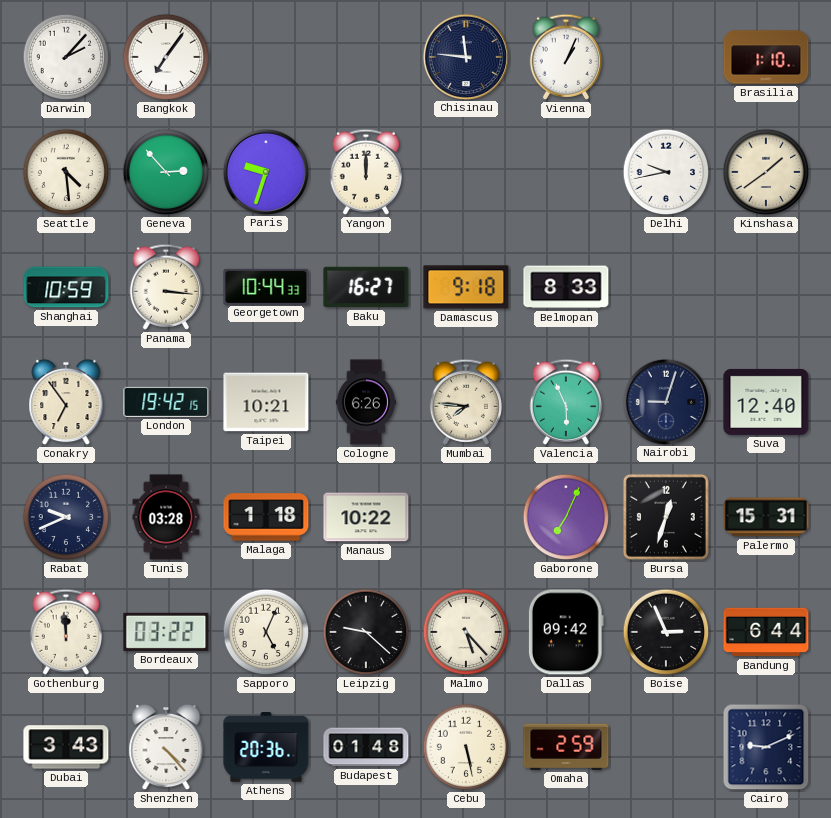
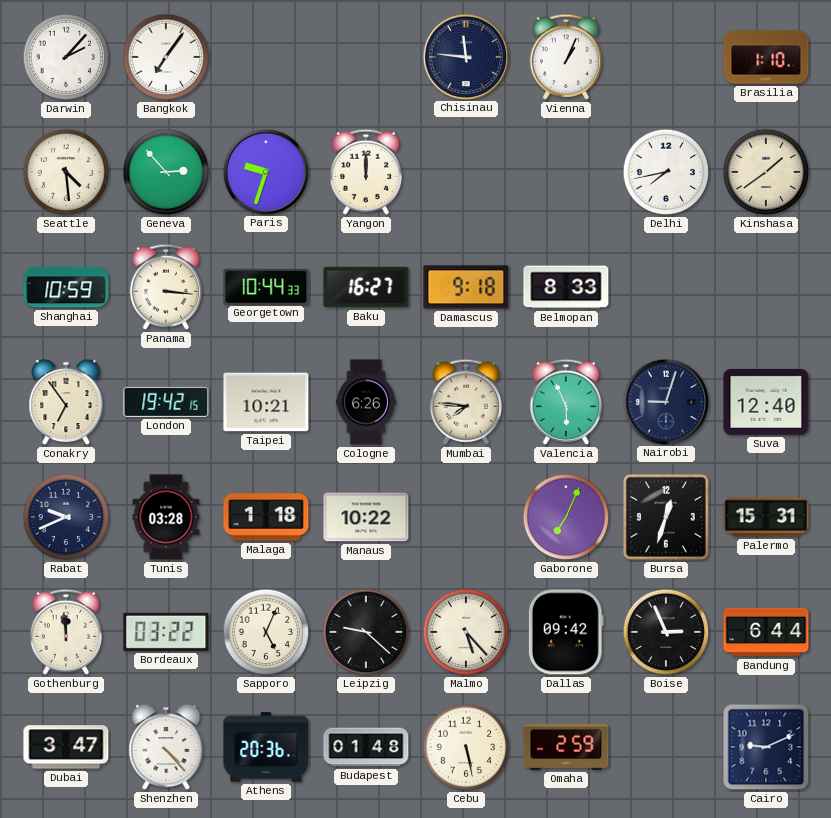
Delhi: 9:43 -> 7:43
Dubai: 3:43 -> 3:47
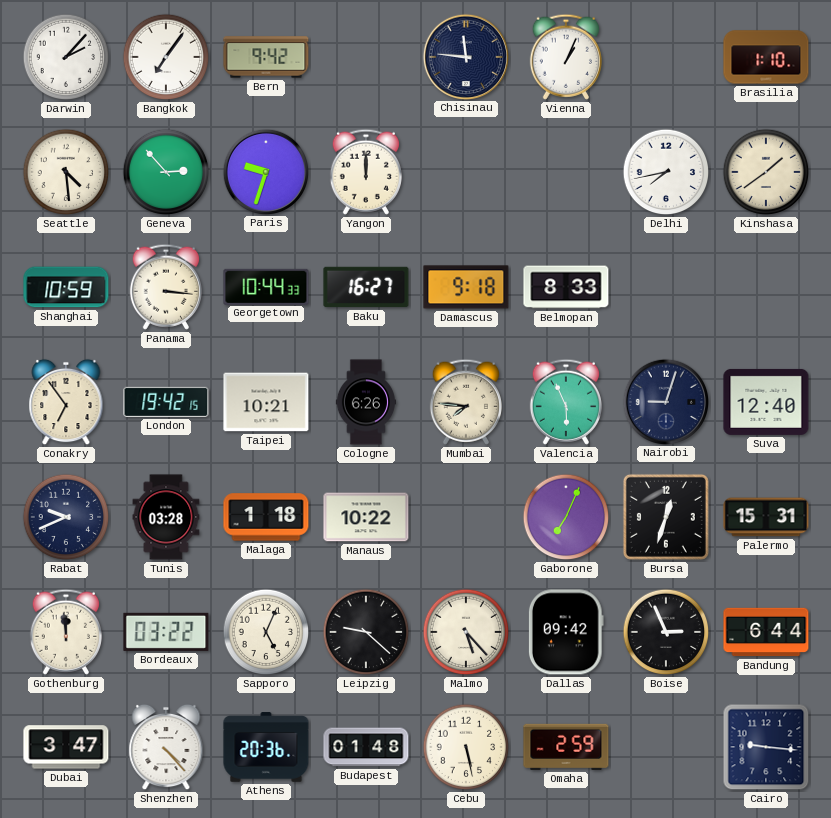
Bern: none -> 9:42
Cairo: 9:11 -> 9:16
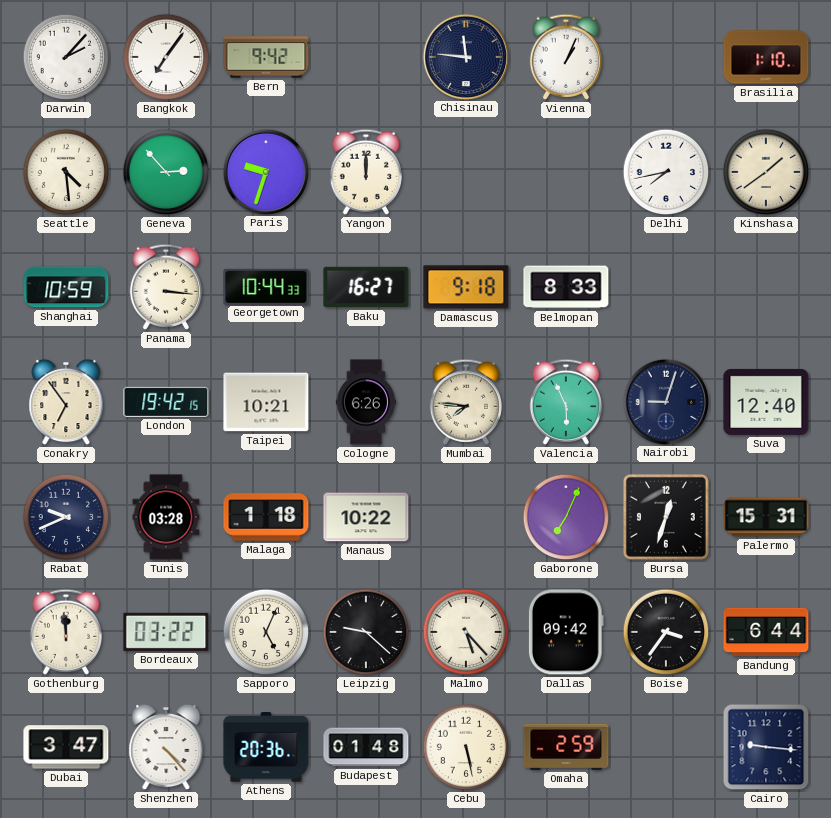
Boise: 2:56 -> 3:36
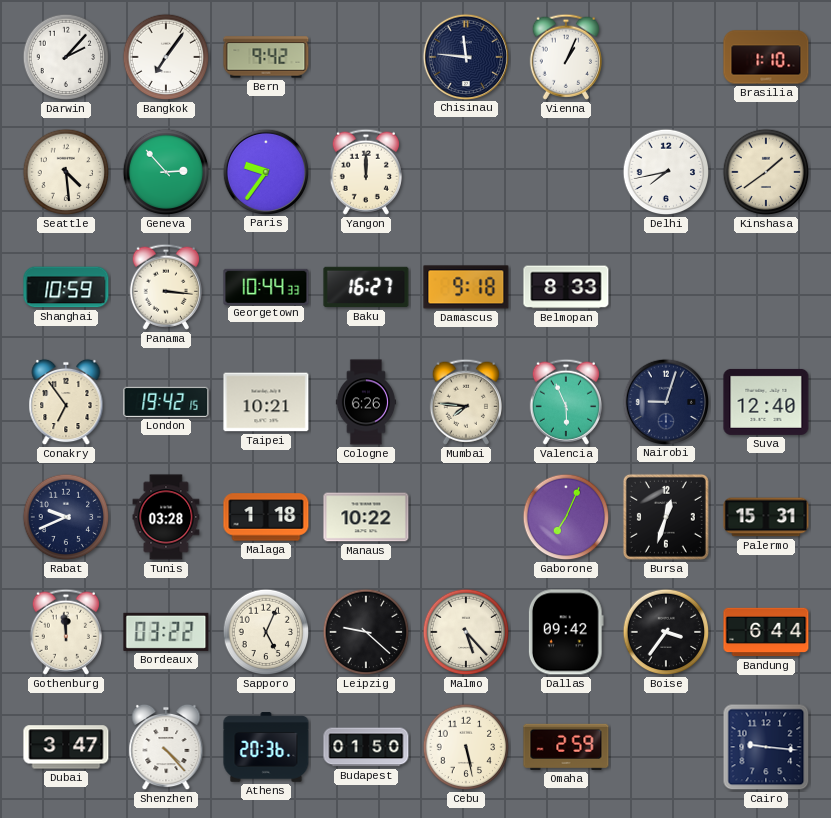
Paris: 9:33 -> 9:36
Budapest: 01:48 -> 01:50
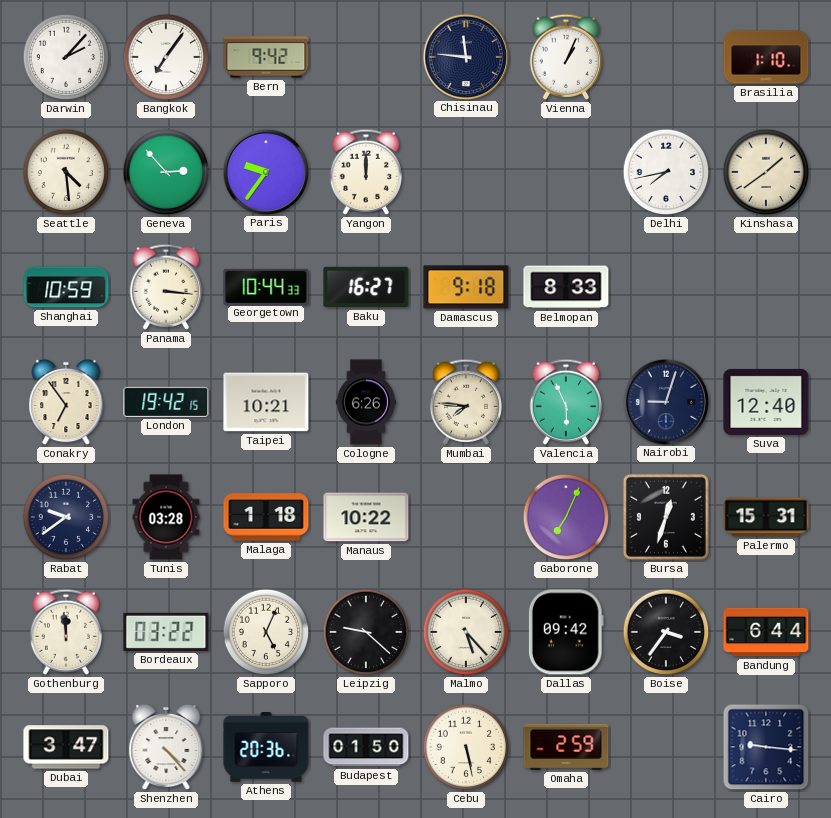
Rabat: 9:41 -> 9:39
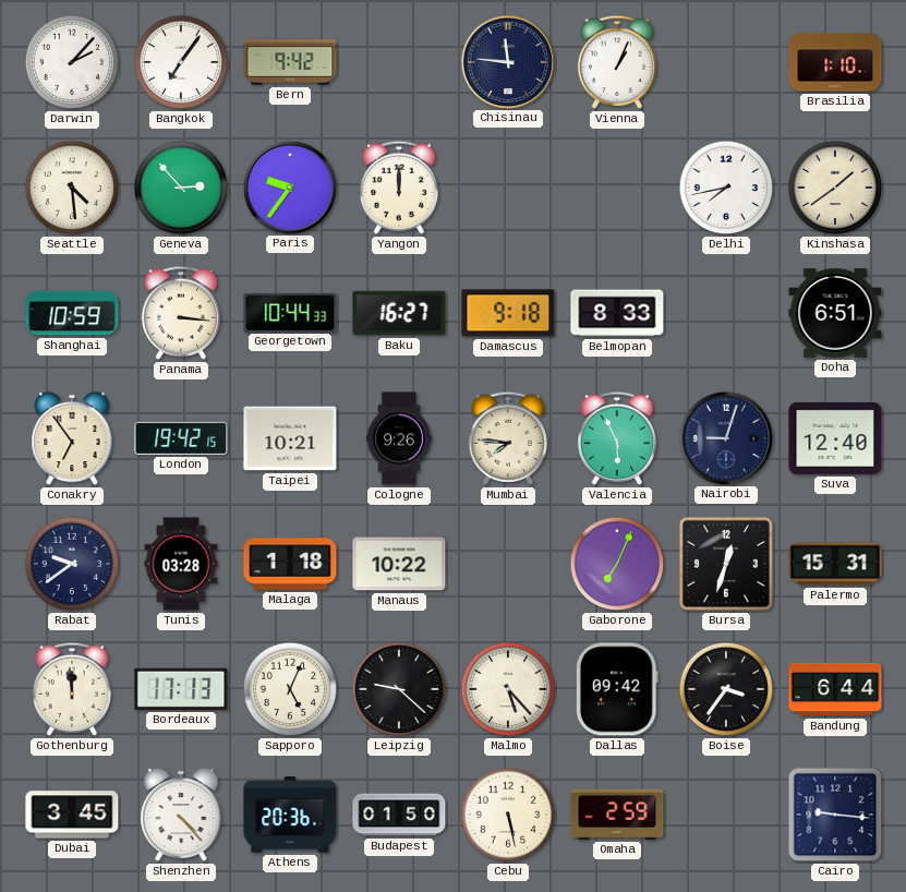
Doha: none -> 6:51
Cologne: 6:26 -> 9:26
Bordeaux: 03:22 -> 17:13
Dubai: 3:47 -> 3:45
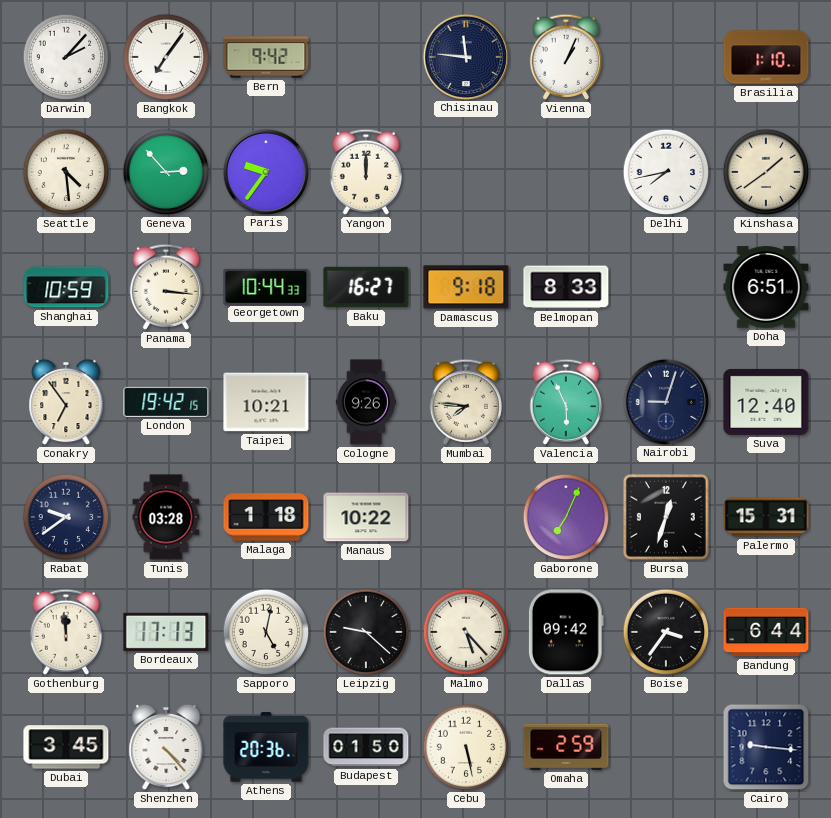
Sapporo: 5:04 -> 5:02
